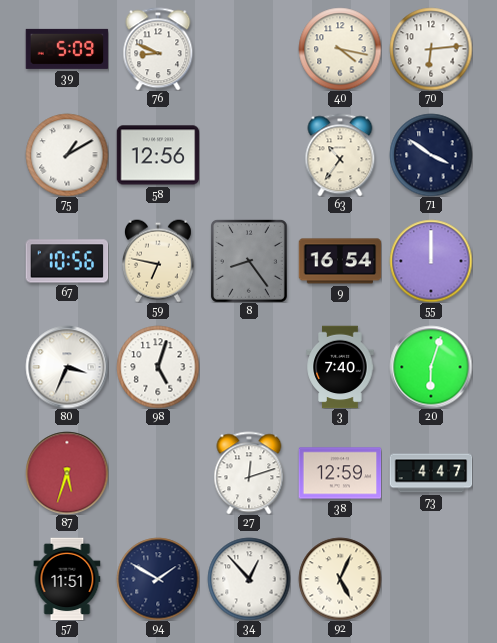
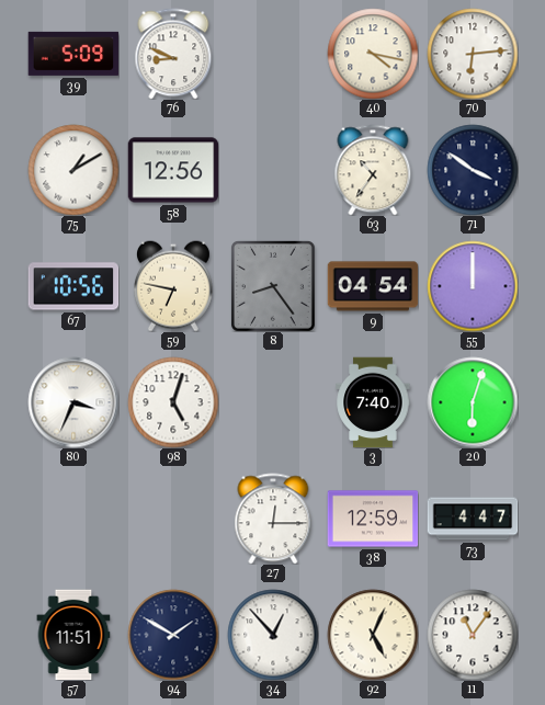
9: 16:54 -> 04:54
87: 5:33 -> none
27: 12:12 -> 12:15
11: none -> 11:06
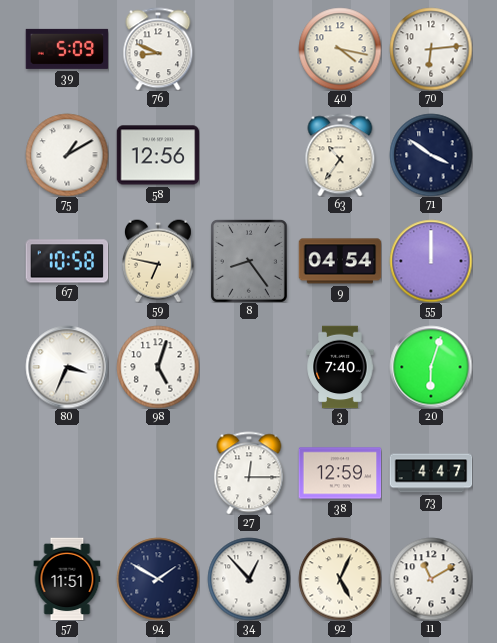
67: 10:56 -> 10:58
11: 11:06 -> 11:10
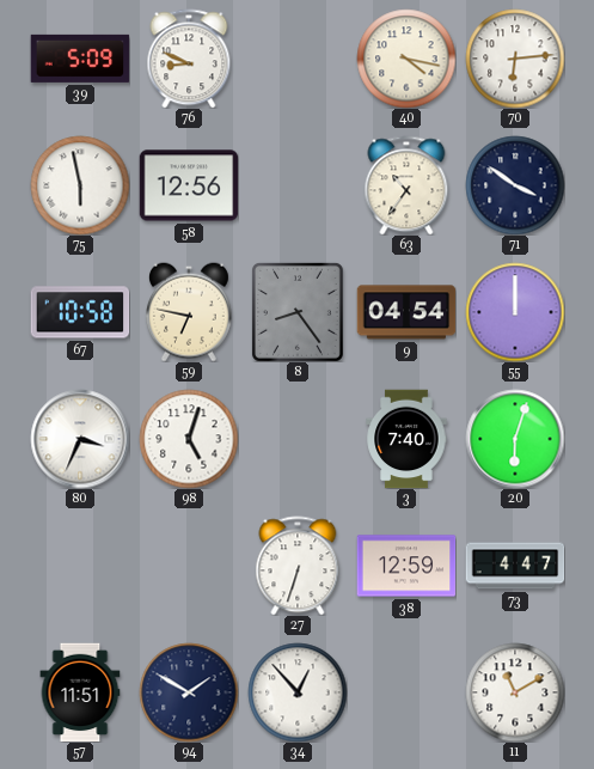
75: 1:10 -> 5:58
27: 12:15 -> 6:33
92: 5:04 -> none
